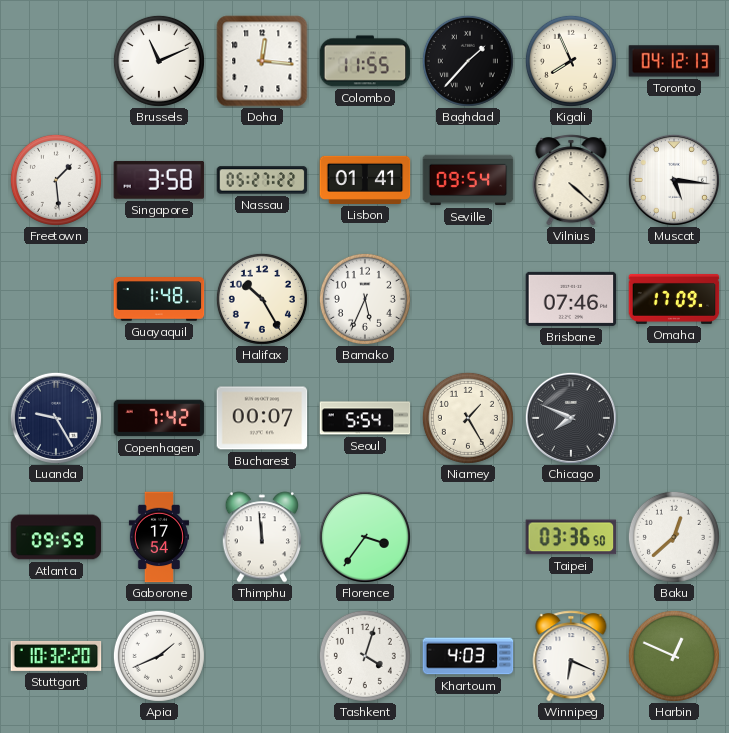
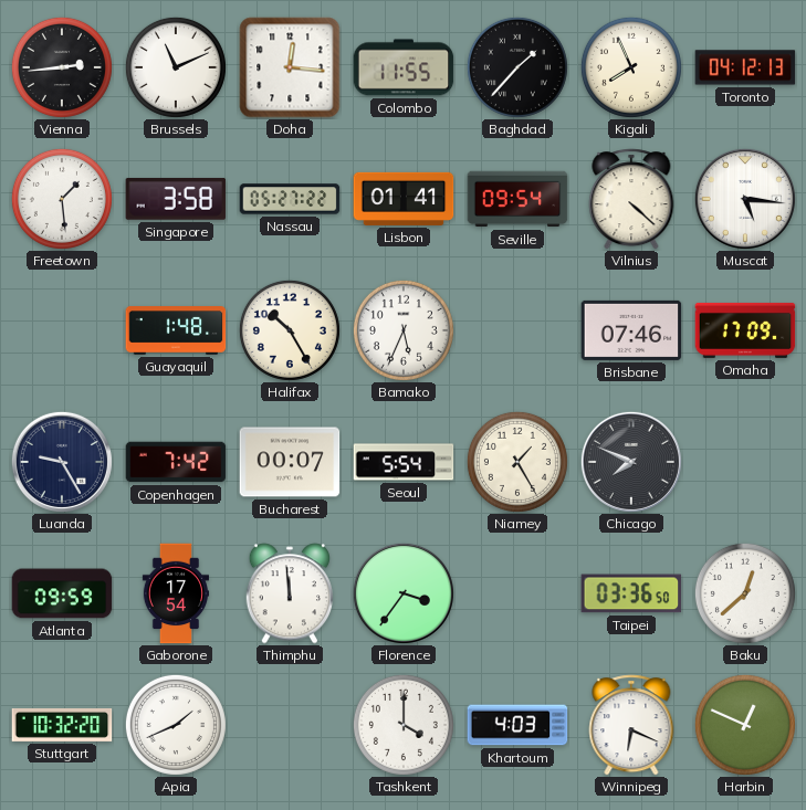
Vienna: none -> 2:44
Tashkent: 4:03 -> 4:00
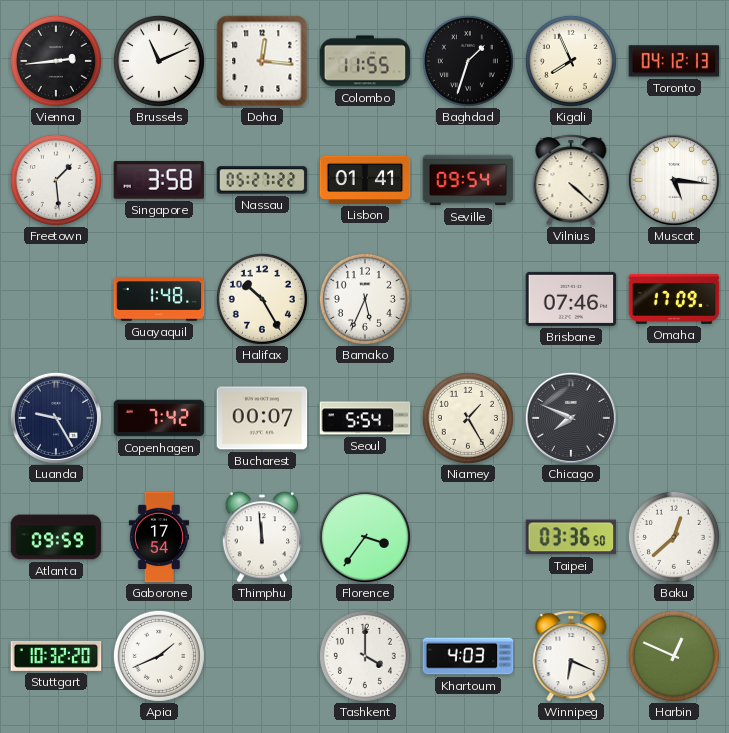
Baghdad: 1:37 -> 1:33
